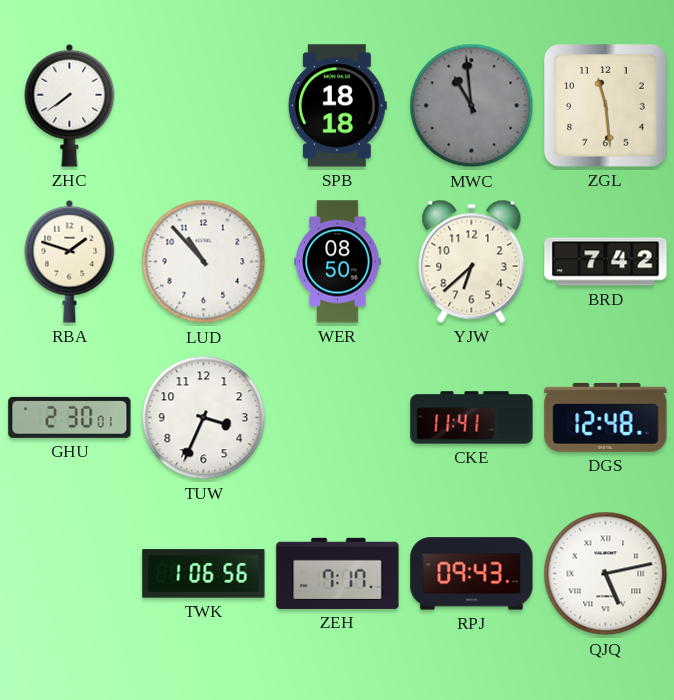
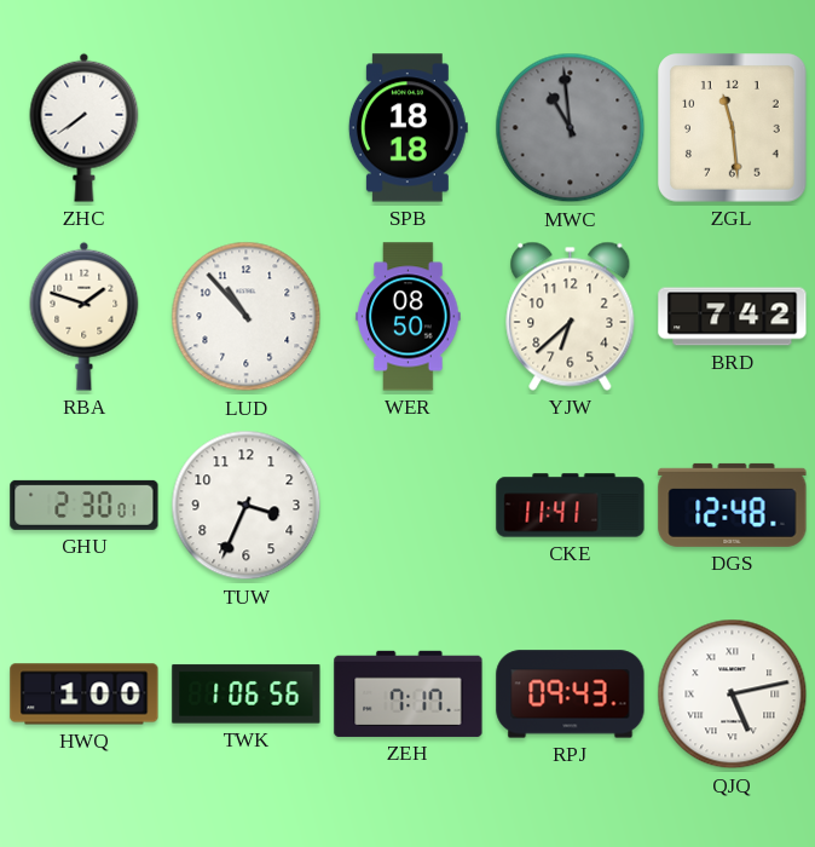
HWQ: none -> 1:00
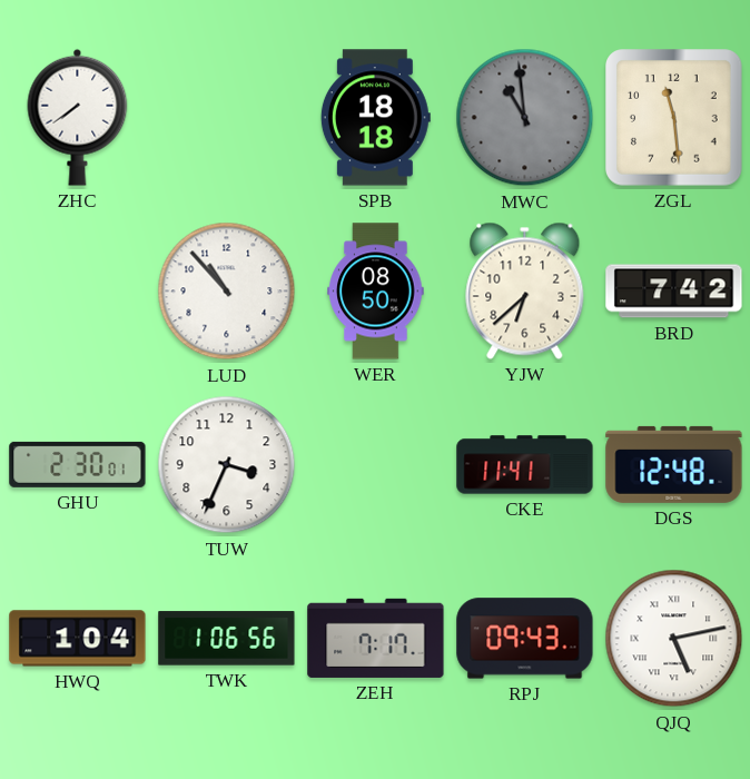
RBA: 1:48 -> none
HWQ: 1:00 -> 1:04
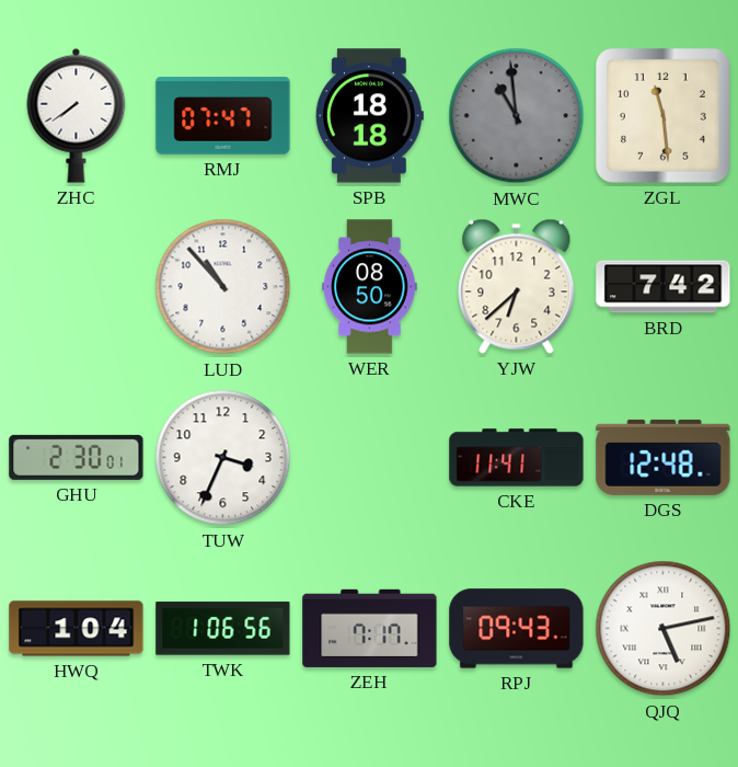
RMJ: none -> 07:47
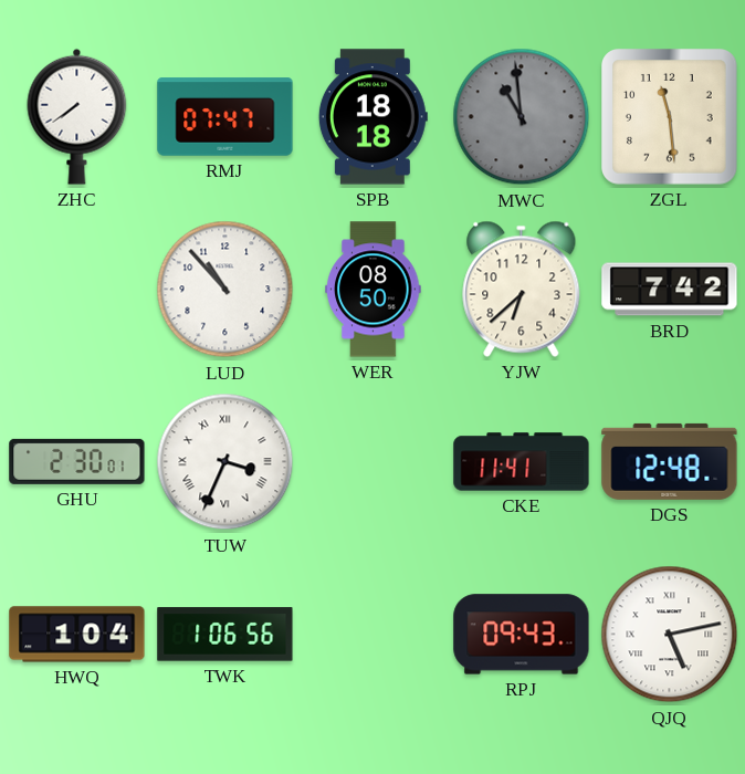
TUW numerals: Arabic -> Roman
ZEH: 7:17 -> none
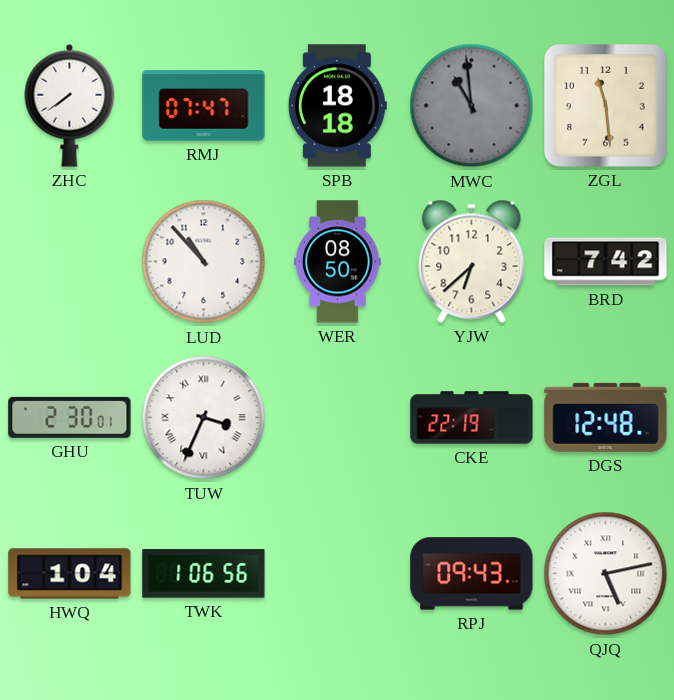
CKE: 11:41 -> 22:19
